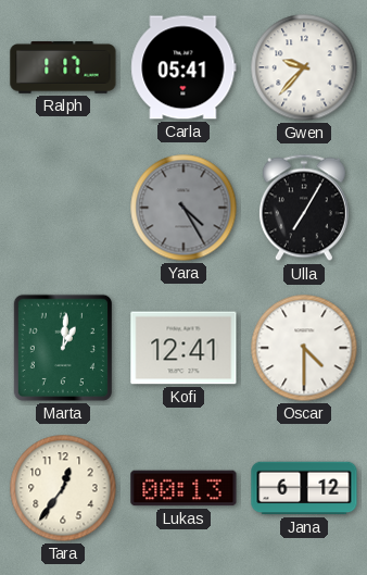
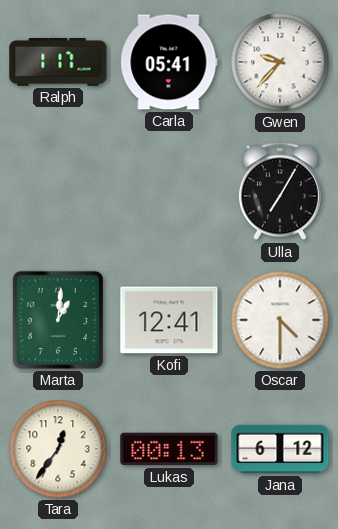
Yara: 4:25 -> none
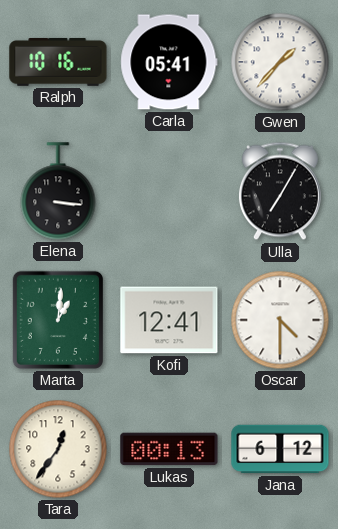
Ralph: 1:17 -> 10:16
Gwen: 9:37 -> 1:37
Elena: none -> 3:16
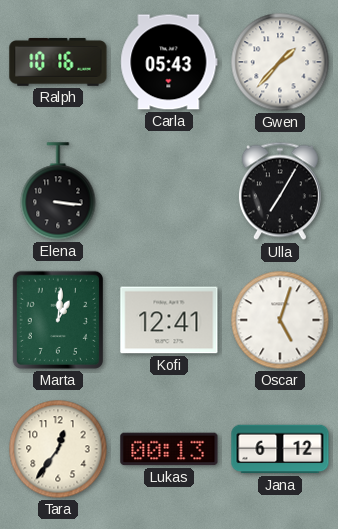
Carla: 05:41 -> 05:43
Oscar: 4:30 -> 5:03
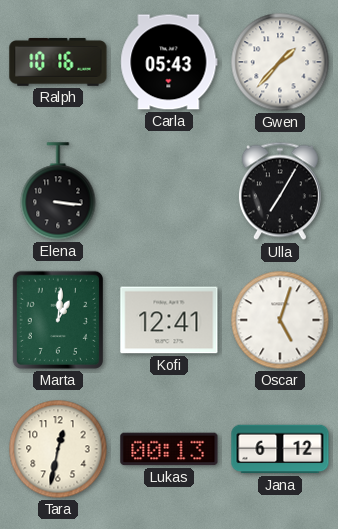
Tara: 12:36 -> 12:32
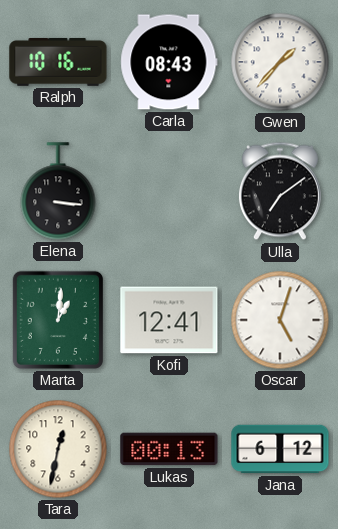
Carla: 05:43 -> 08:43
Ulla: 7:05 -> 7:09
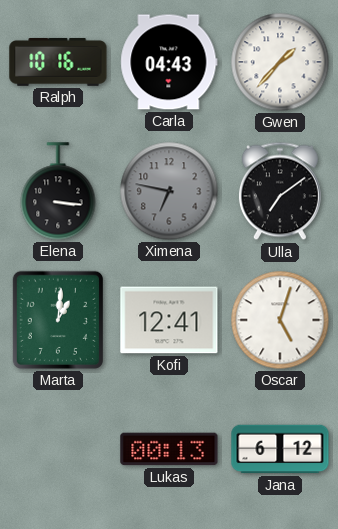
Carla: 08:43 -> 04:43
Ximena: none -> 6:47
Tara: 12:32 -> none
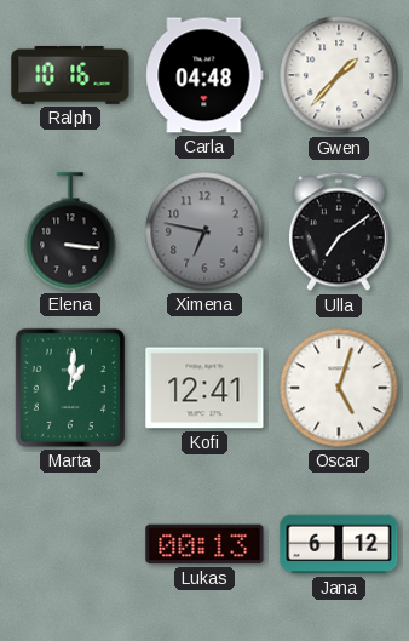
Carla: 04:43 -> 04:48
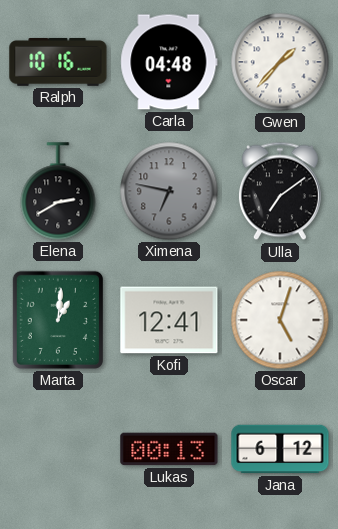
Elena: 3:16 -> 2:40
